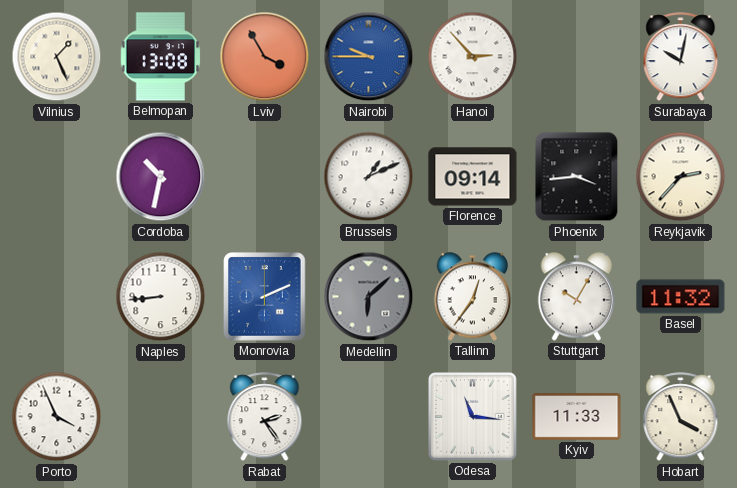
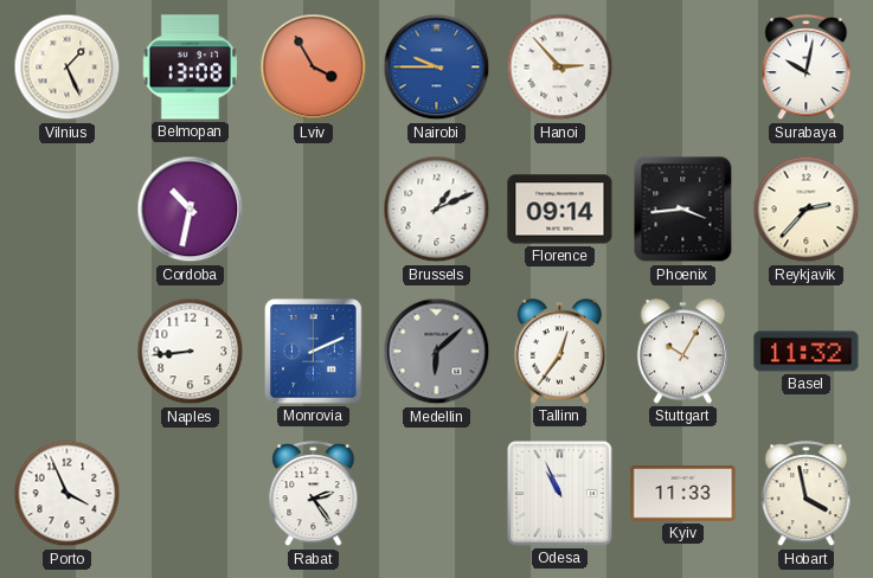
Odesa: 11:16 -> 10:56
Hobart: 3:56 -> 3:58
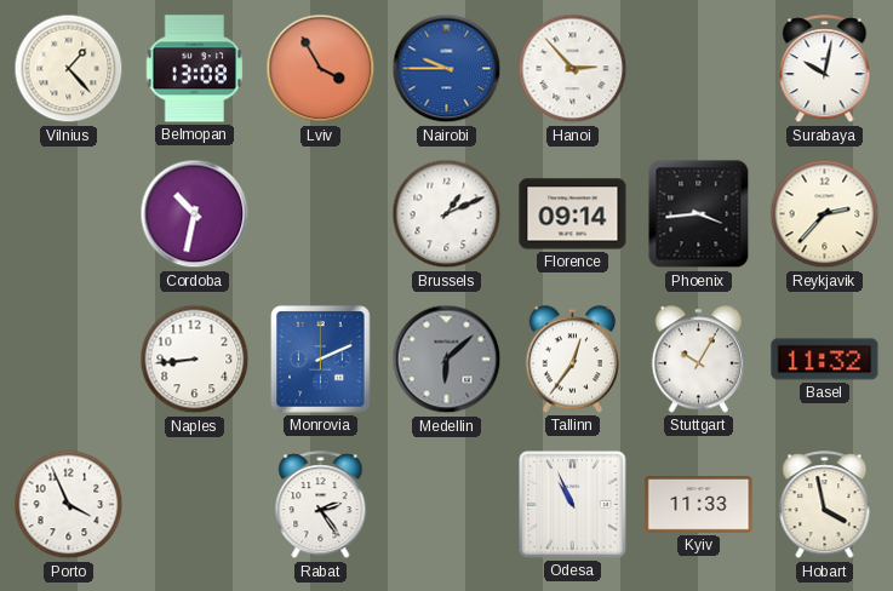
Vilnius: 1:26 -> 1:23
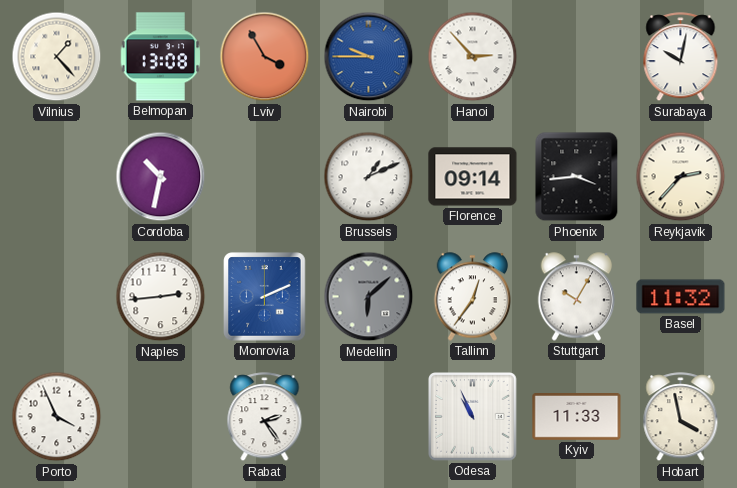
Naples: 8:44 -> 2:44
